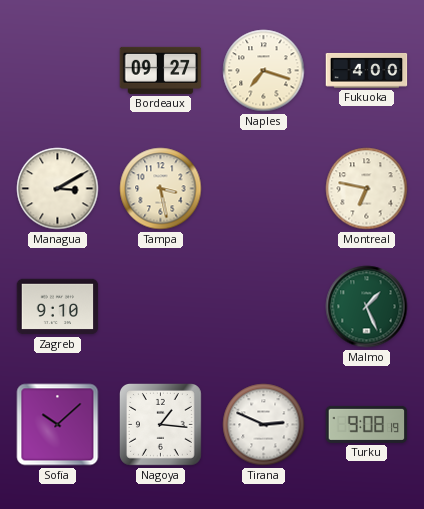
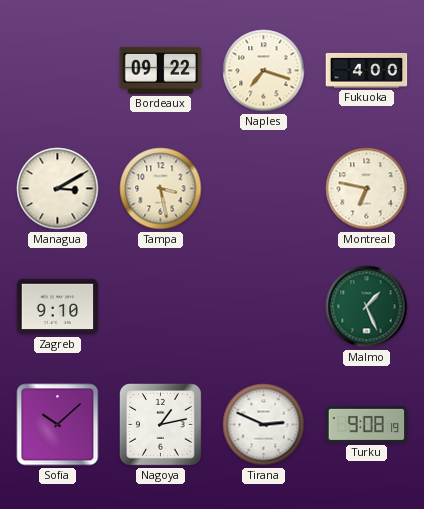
Bordeaux: 09:27 -> 09:22
Nagoya: 1:16 -> 1:13
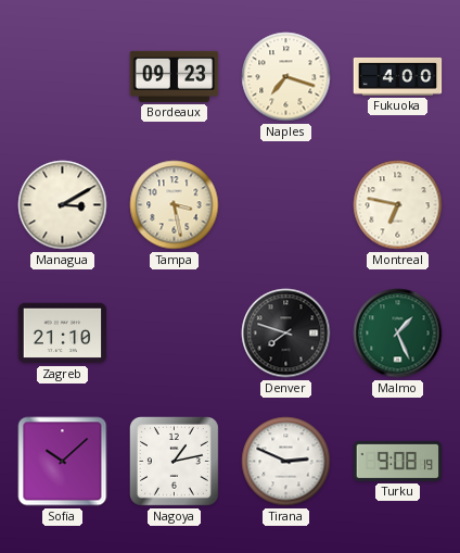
Bordeaux: 09:22 -> 09:23
Zagreb: 9:10 -> 21:10
Denver: none -> 7:48
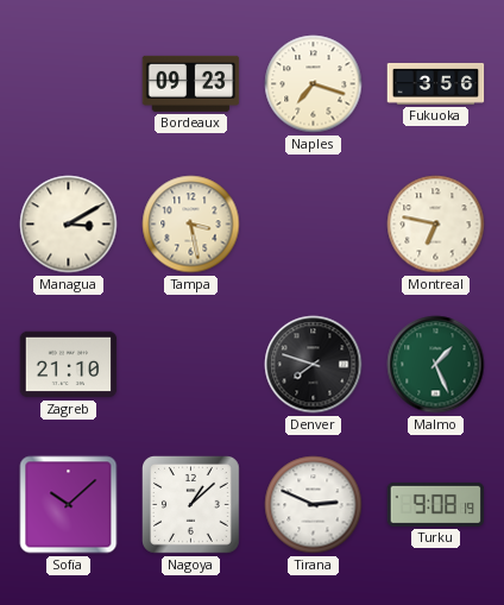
Fukuoka: 4:00 -> 3:56
Nagoya: 1:13 -> 1:08
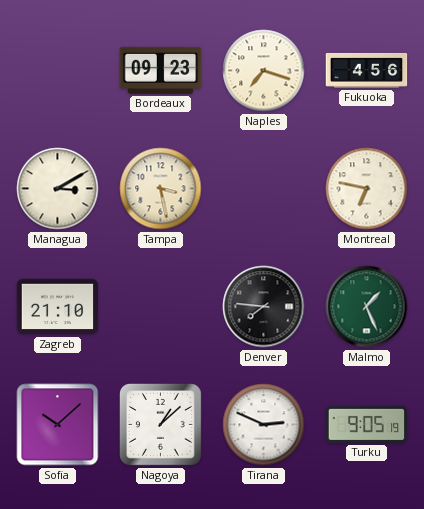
Fukuoka: 3:56 -> 4:56
Denver: 7:48 -> 7:46
Turku: 9:08 -> 9:05
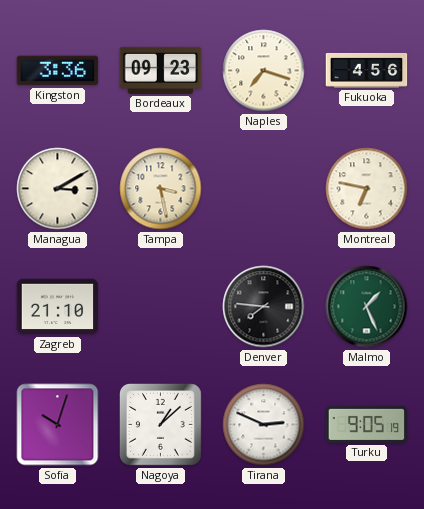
Kingston: none -> 3:36
Sofia: 10:08 -> 10:03
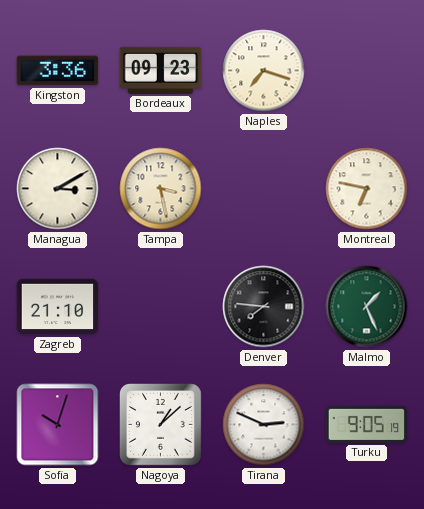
Fukuoka: 4:56 -> none
